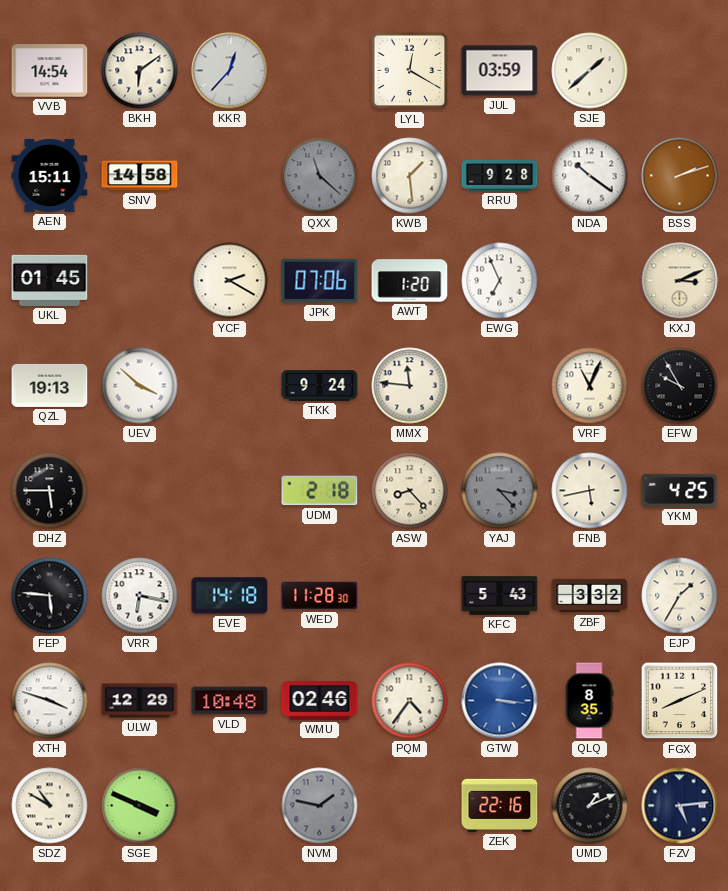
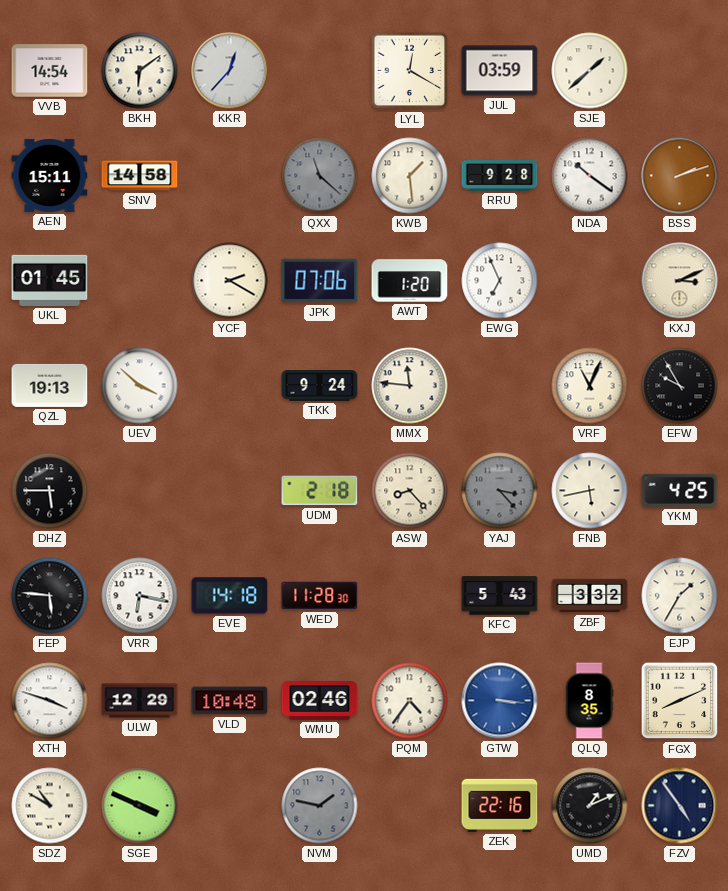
FZV: 5:14 -> 4:54
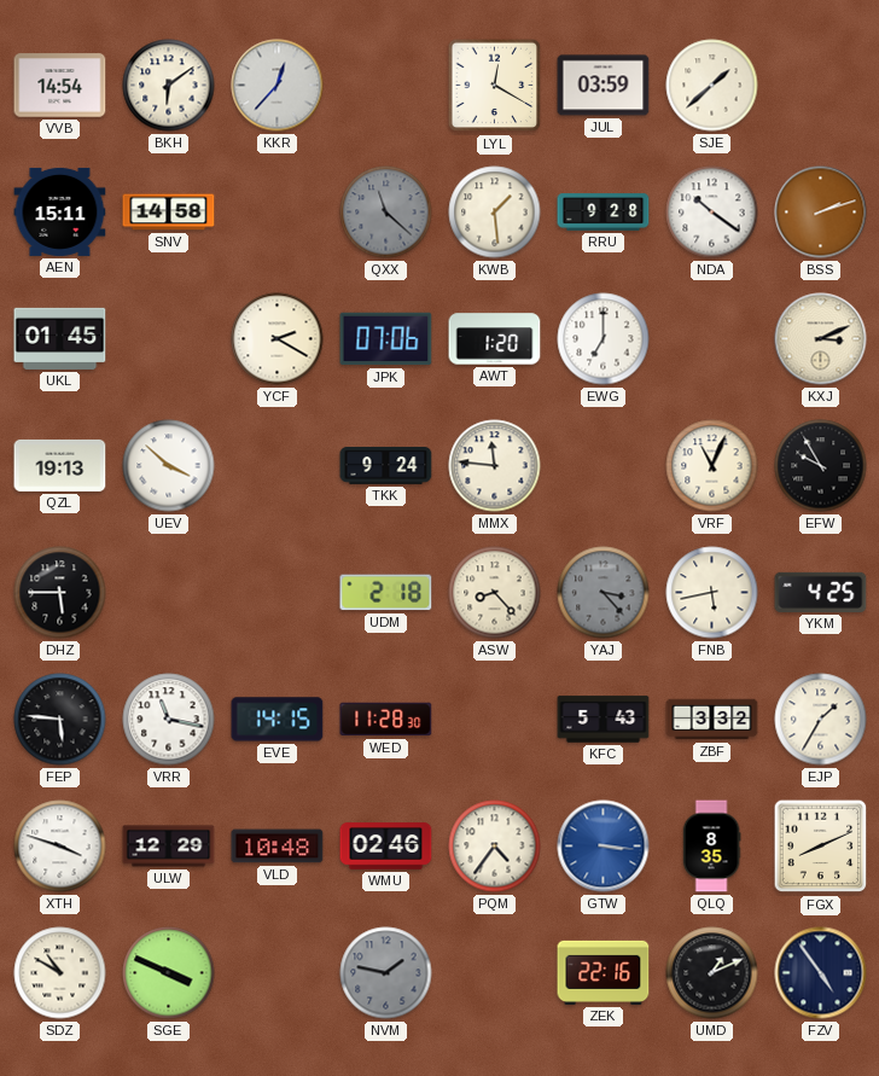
EWG: 6:56 -> 7:00
VRR: 6:17 -> 11:17
EVE: 14:18 -> 14:15
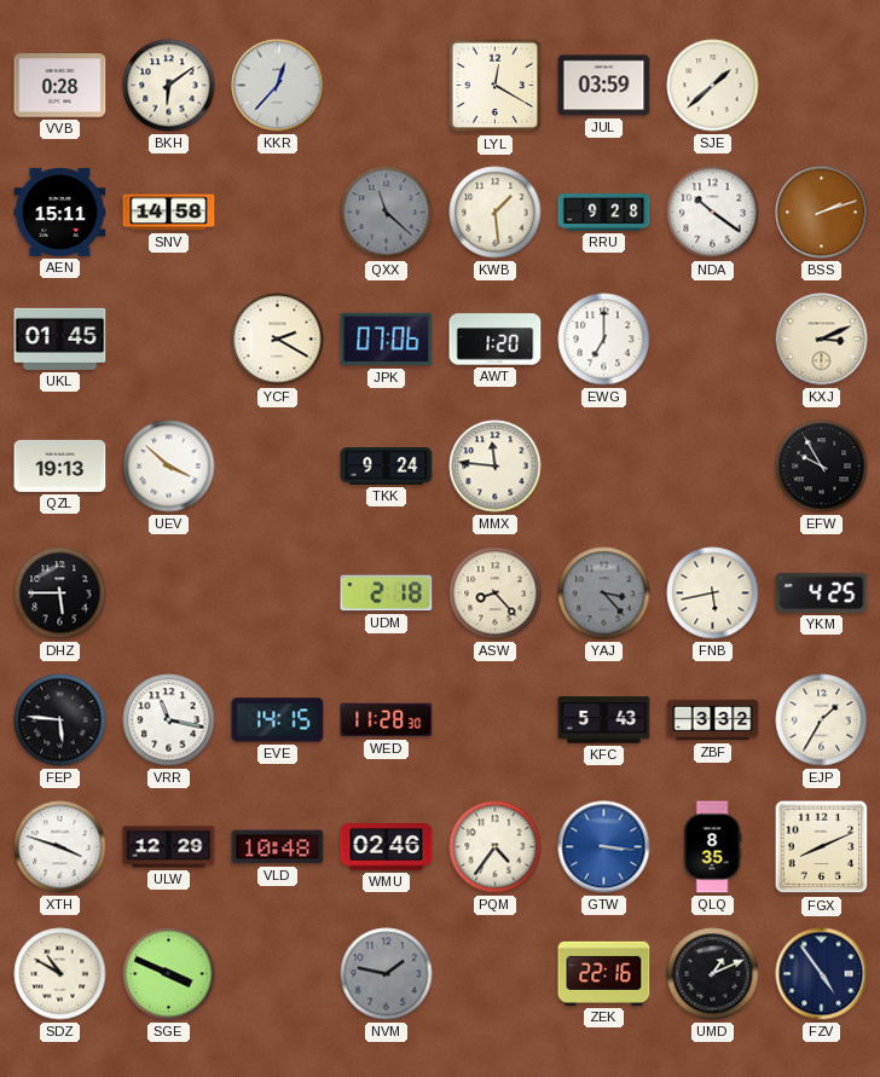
VVB: 14:54 -> 0:28
VRF: 11:04 -> none
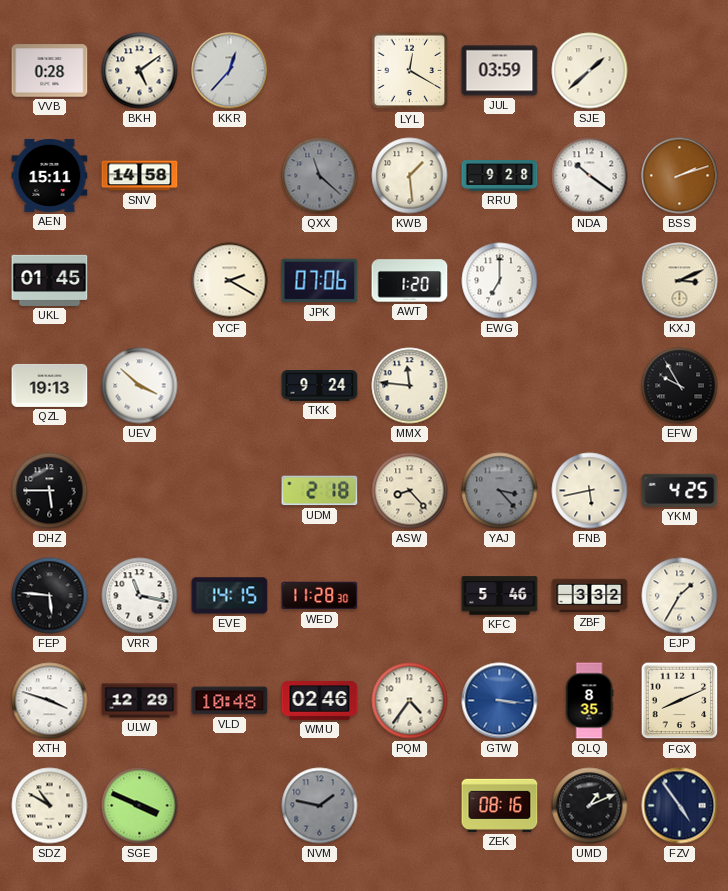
BKH: 6:09 -> 5:09
KFC: 5:43 -> 5:46
ZEK: 22:16 -> 08:16
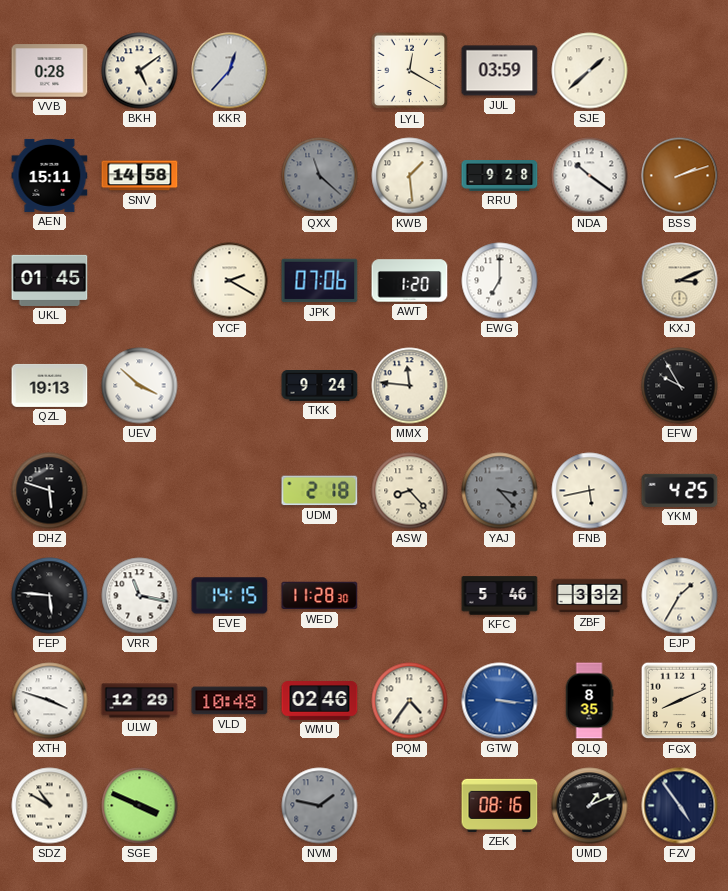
DHZ: 5:45 -> 5:48
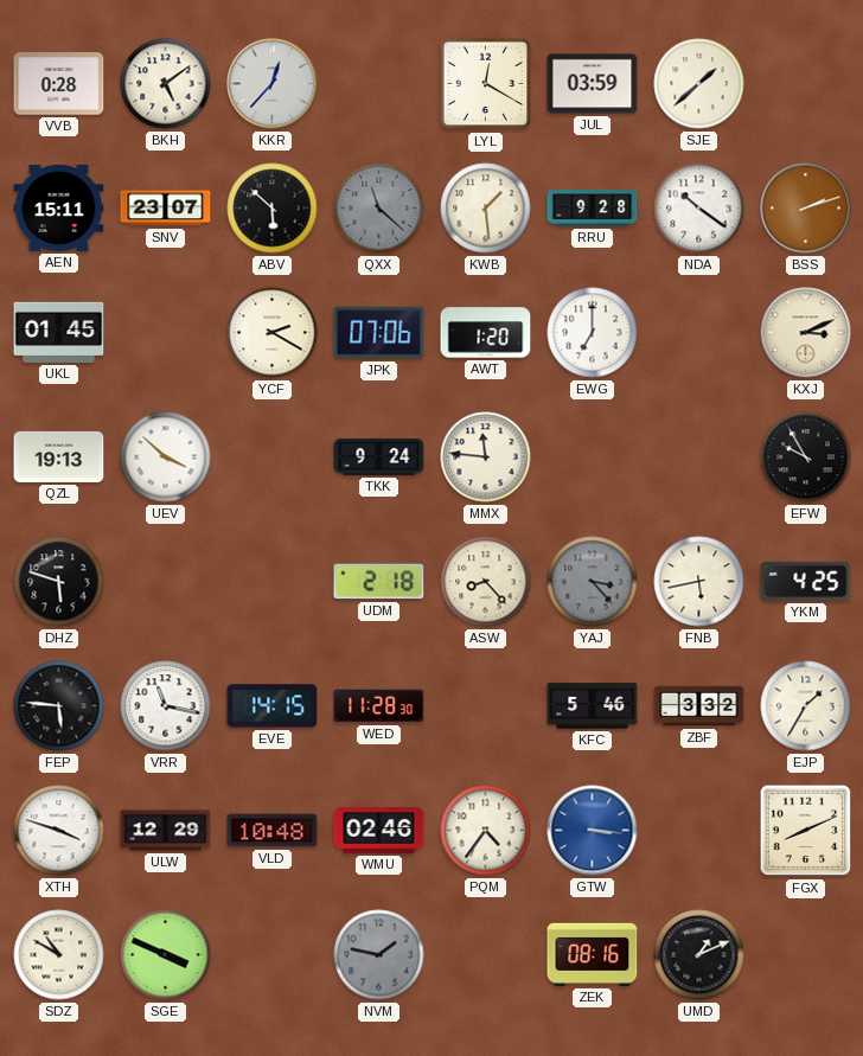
SNV: 14:58 -> 23:07
ABV: none -> 5:52
QLQ: 8:35 -> none
FZV: 4:54 -> none
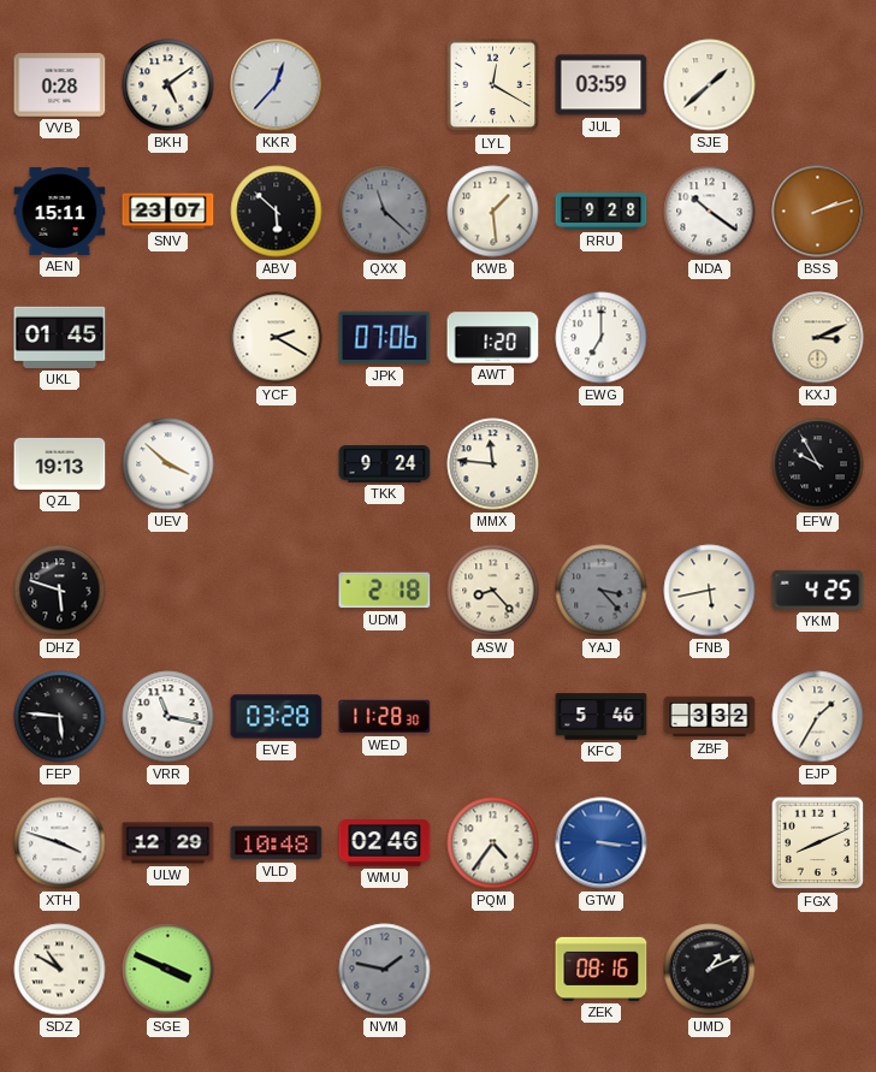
EVE: 14:15 -> 03:28
